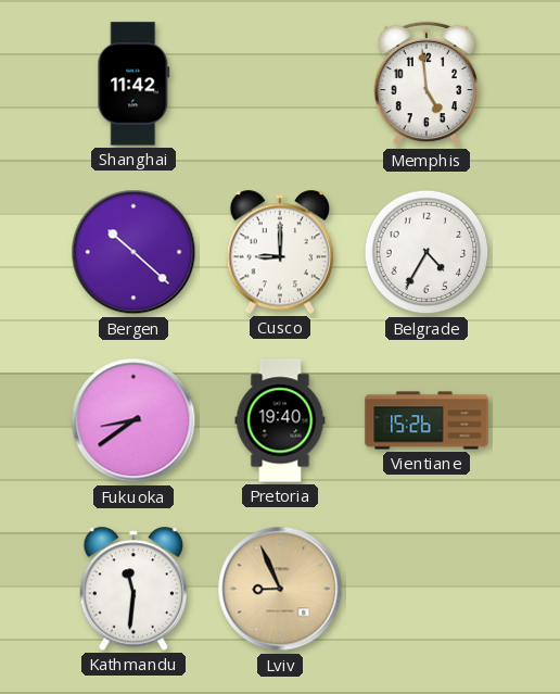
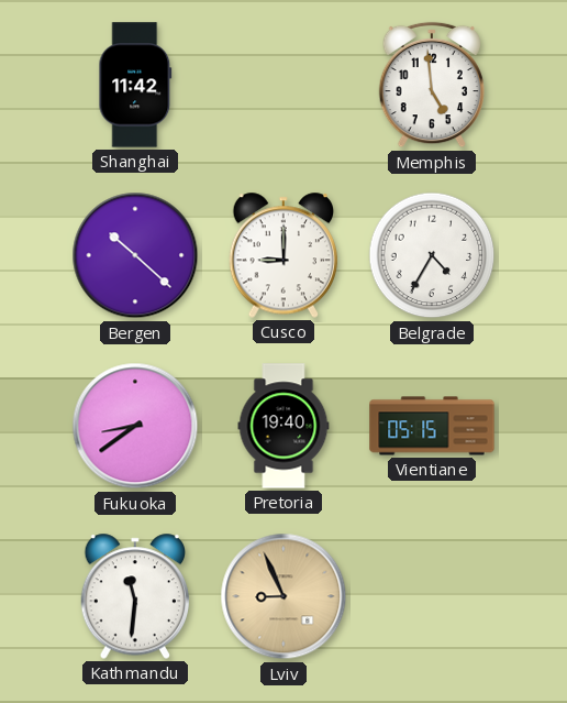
Vientiane: 15:26 -> 05:15
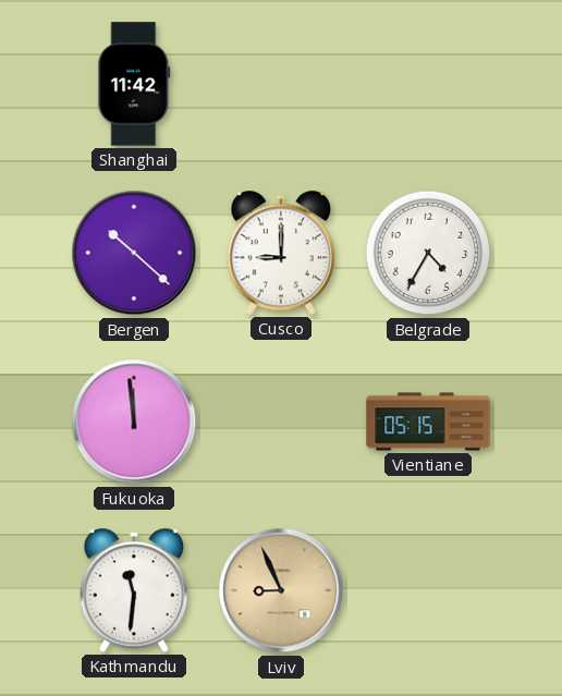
Memphis: 4:59 -> none
Fukuoka: 8:39 -> 11:59
Pretoria: 19:40 -> none
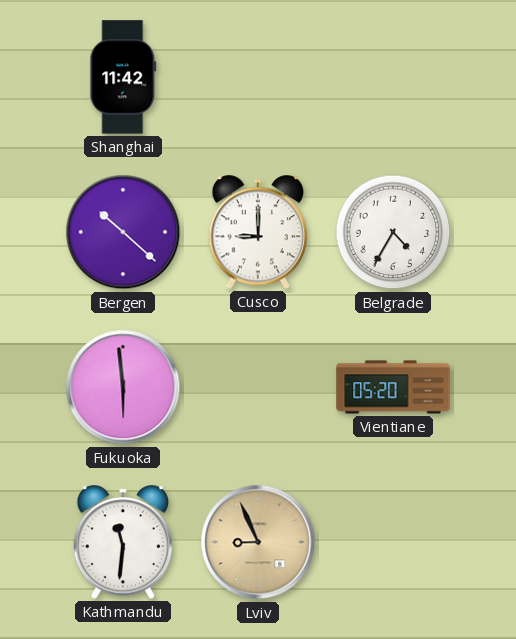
Fukuoka: 11:59 -> 5:59
Vientiane: 05:15 -> 05:20
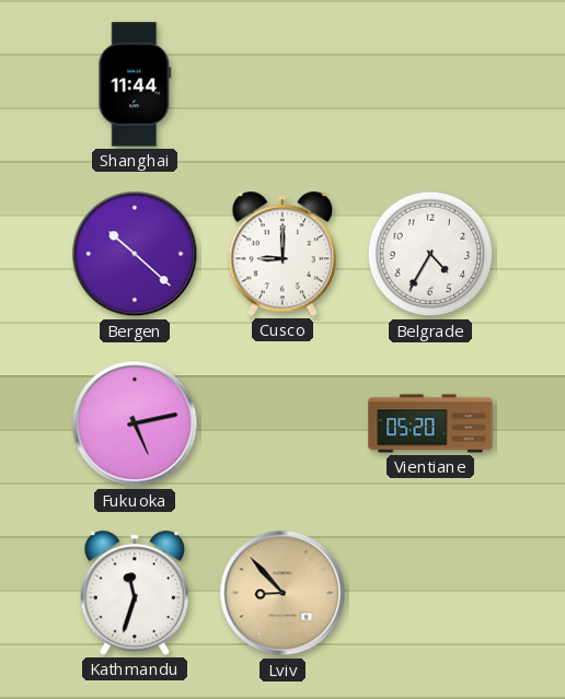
Shanghai: 11:42 -> 11:44
Fukuoka: 5:59 -> 5:13
Kathmandu: 11:31 -> 11:33
Lviv: 8:56 -> 8:53
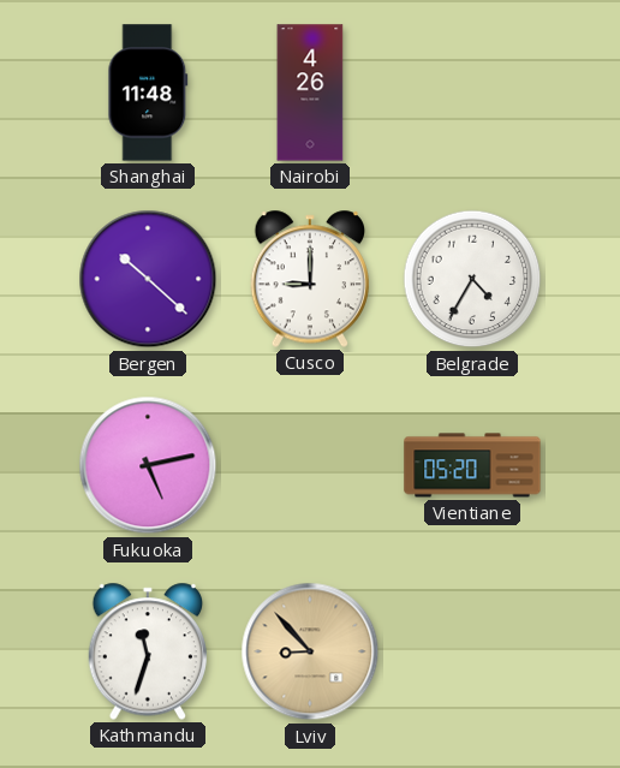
Shanghai: 11:44 -> 11:48
Nairobi: none -> 4:26
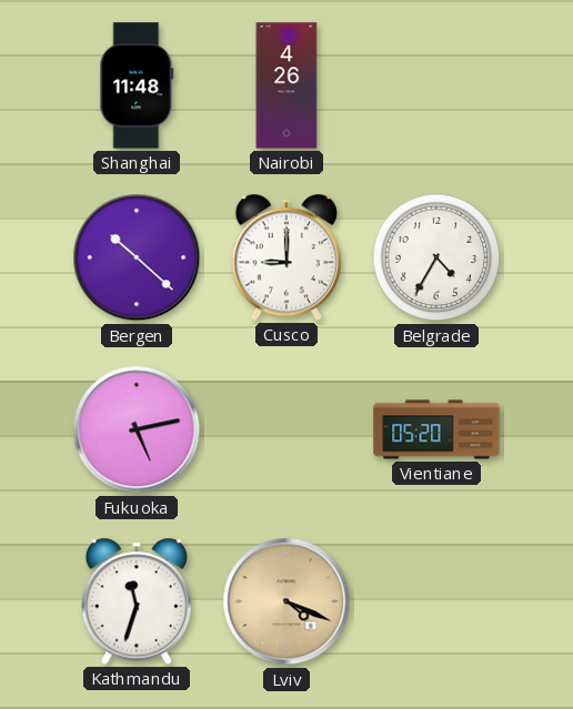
Lviv: 8:53 -> 4:19
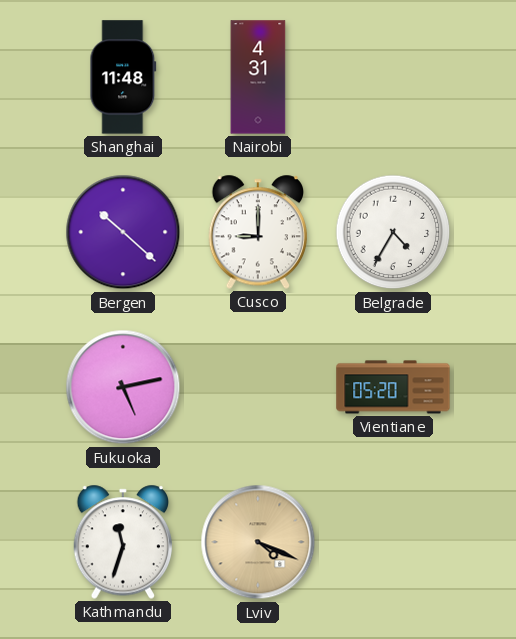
Nairobi: 4:26 -> 4:31
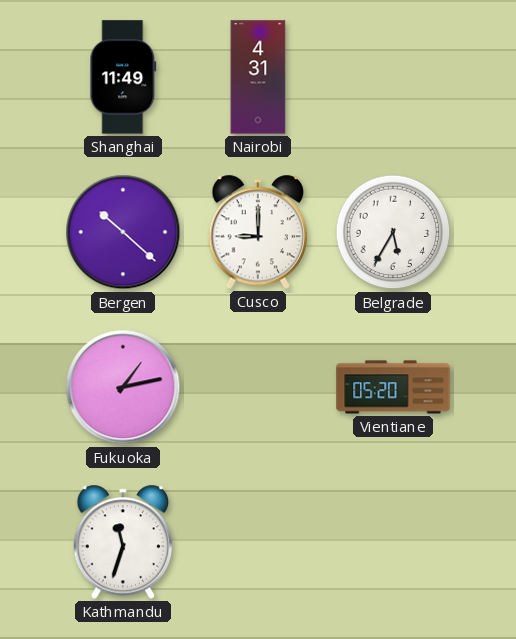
Shanghai: 11:48 -> 11:49
Belgrade: 4:35 -> 5:35
Fukuoka: 5:13 -> 1:13
Lviv: 4:19 -> none
